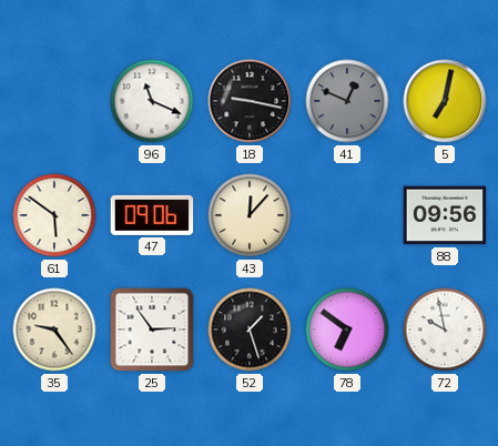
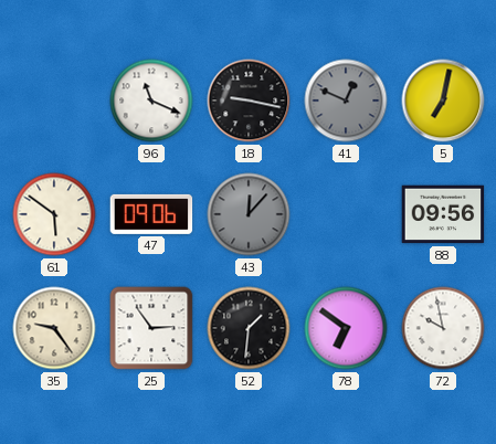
43 dial: cream -> grey
52: 1:27 -> 1:31
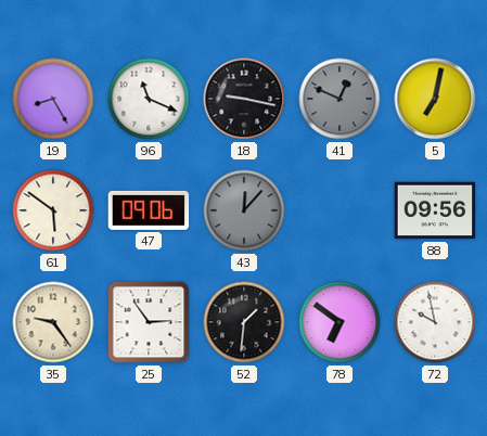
19: none -> 8:25
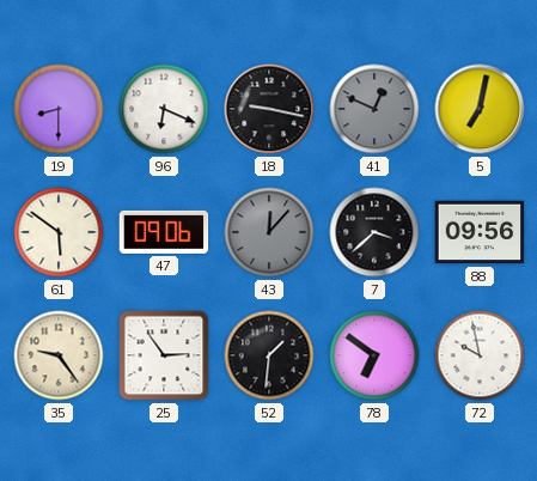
19: 8:25 -> 8:30
96: 11:19 -> 6:19
7: none -> 3:38
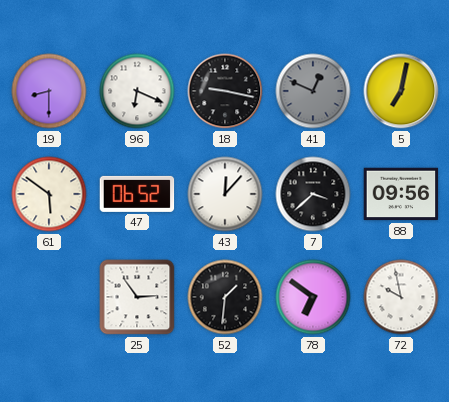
47: 09:06 -> 06:52
43 dial: grey -> white
35: 9:24 -> none
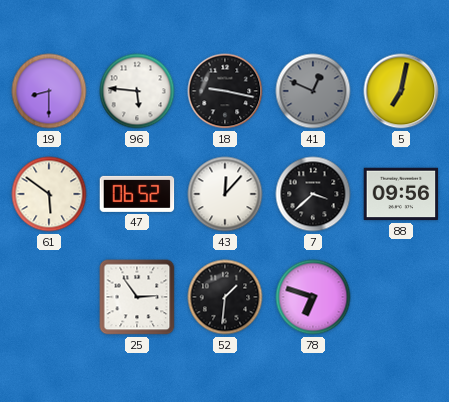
96: 6:19 -> 5:46
78: 6:51 -> 6:48
72: 9:58 -> none
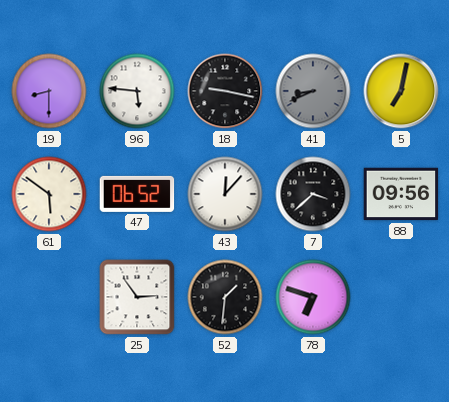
41: 12:49 -> 8:41
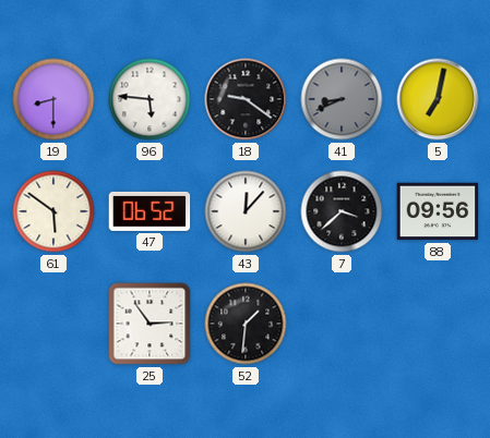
18: 9:17 -> 9:21
78: 6:48 -> none
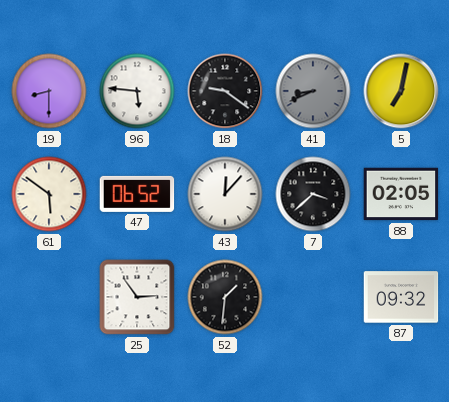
88: 09:56 -> 02:05
87: none -> 09:32
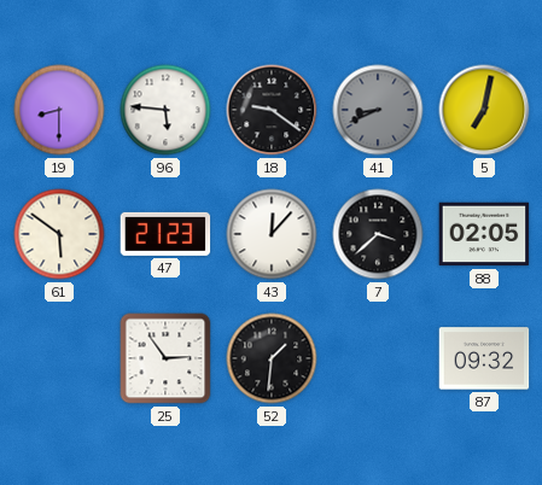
47: 06:52 -> 21:23
